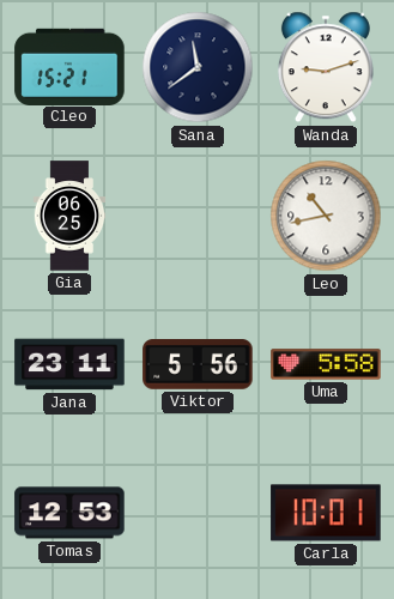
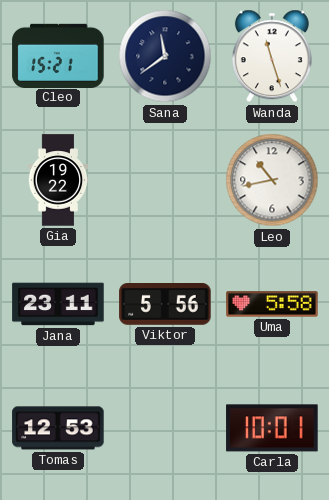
Wanda: 9:12 -> 11:27
Gia: 06:25 -> 19:22
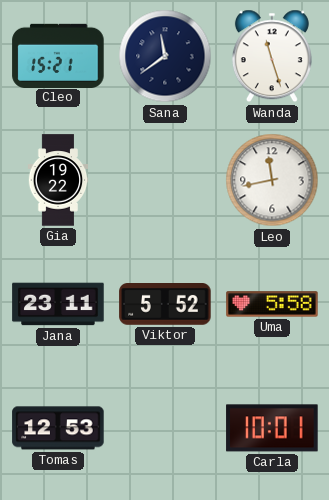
Leo: 10:43 -> 11:43
Viktor: 5:56 -> 5:52
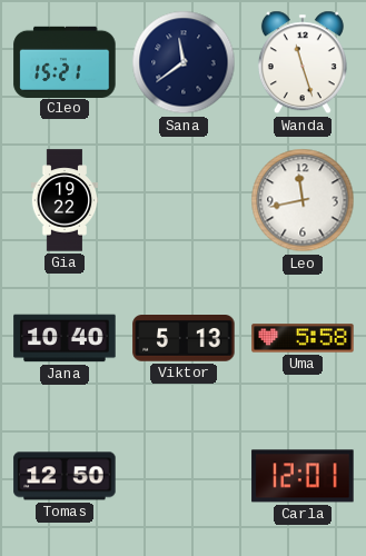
Jana: 23:11 -> 10:40
Viktor: 5:52 -> 5:13
Tomas: 12:53 -> 12:50
Carla: 10:01 -> 12:01
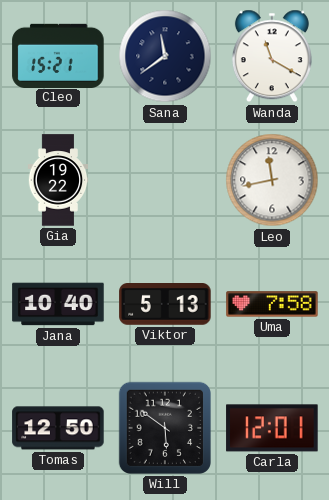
Wanda: 11:27 -> 11:20
Uma: 5:58 -> 7:58
Will: none -> 5:51
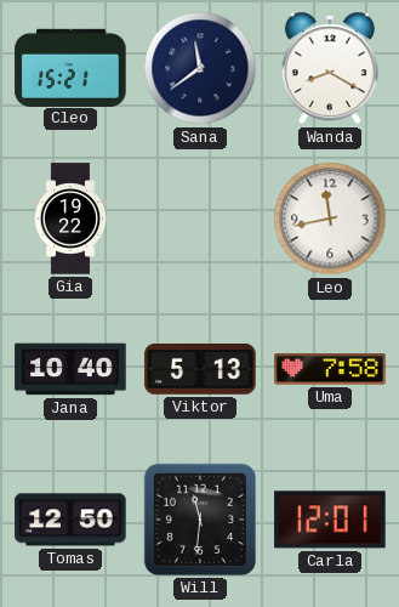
Wanda: 11:20 -> 8:20
Will: 5:51 -> 11:31
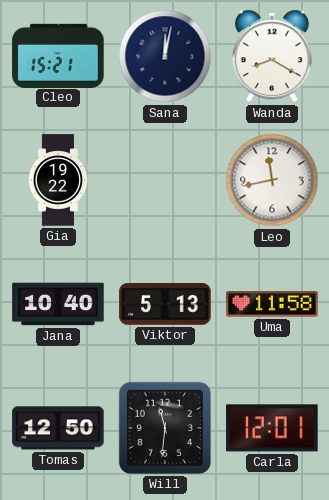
Sana: 11:39 -> 12:02
Uma: 7:58 -> 11:58
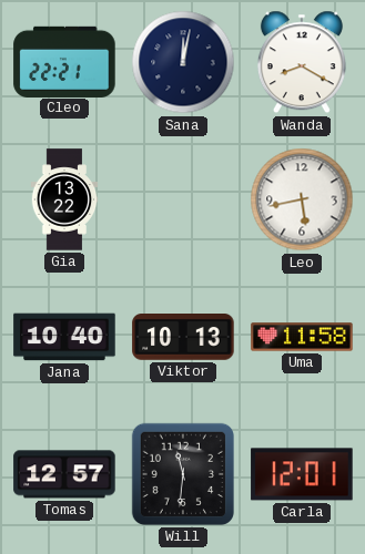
Cleo: 15:21 -> 22:21
Gia: 19:22 -> 13:22
Leo: 11:43 -> 5:43
Viktor: 5:13 -> 10:13
Tomas: 12:50 -> 12:57
